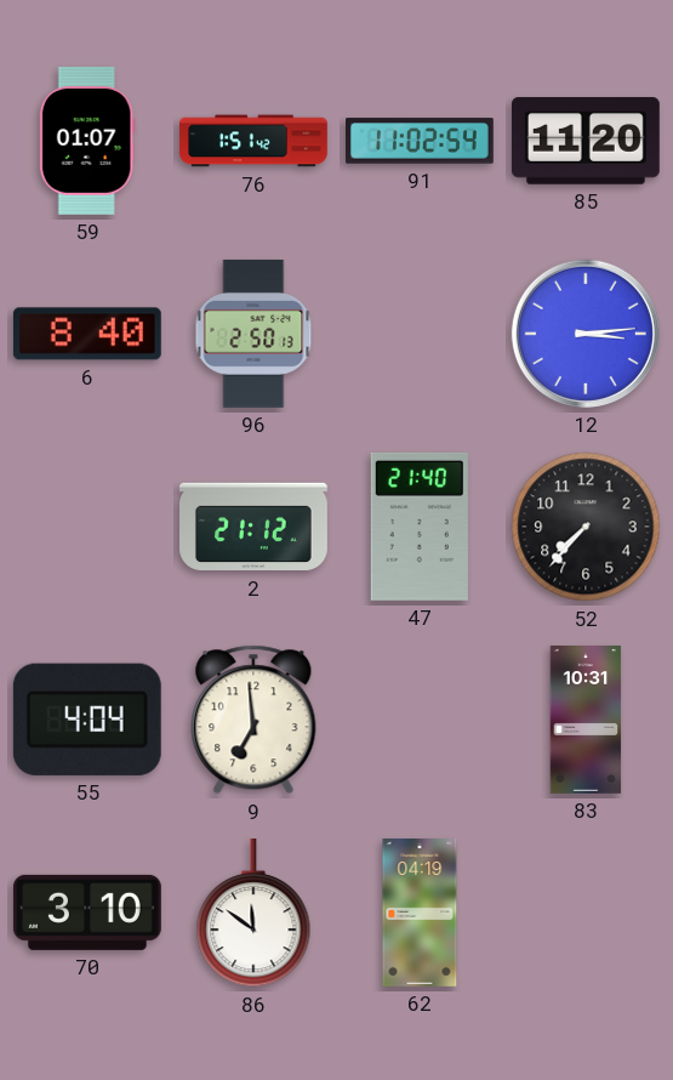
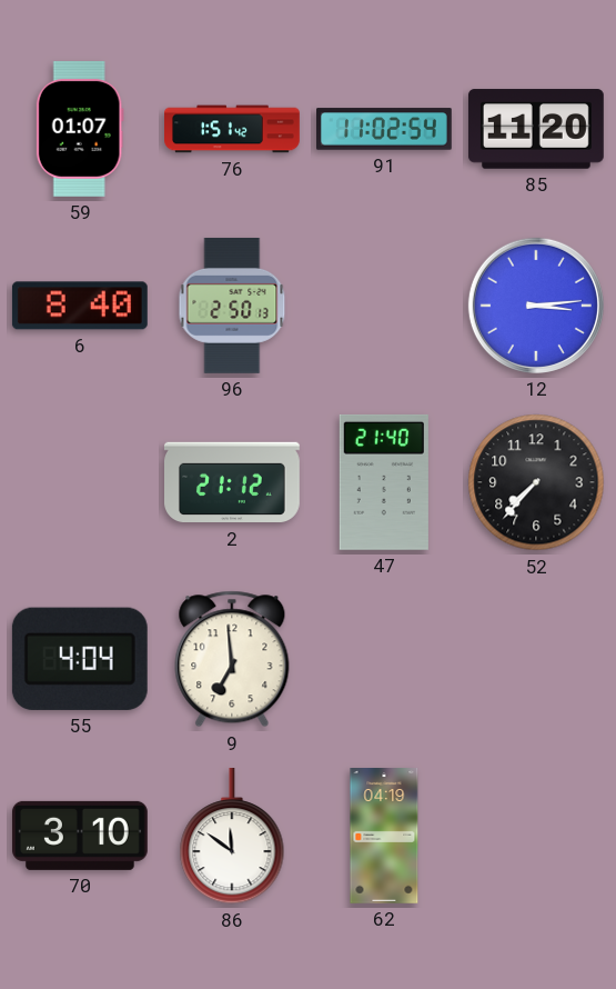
83: 10:31 -> none
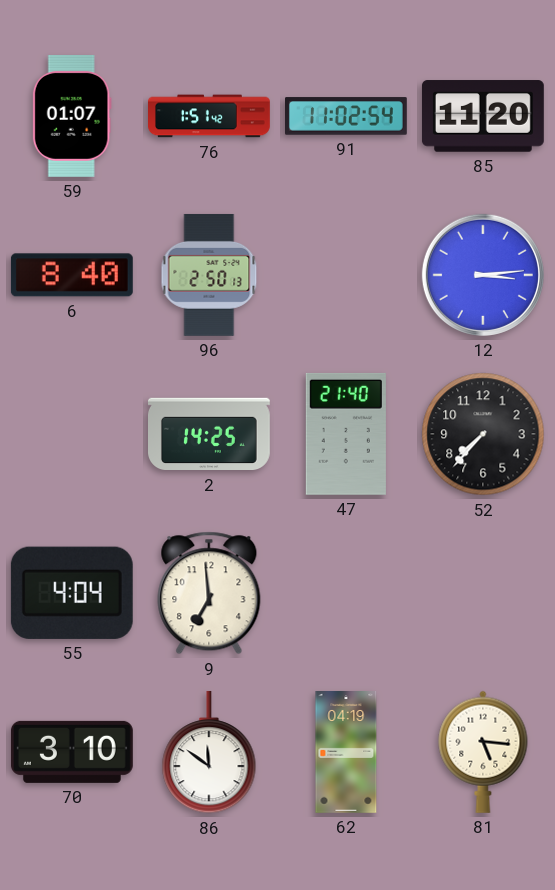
2: 21:12 -> 14:25
81: none -> 5:16
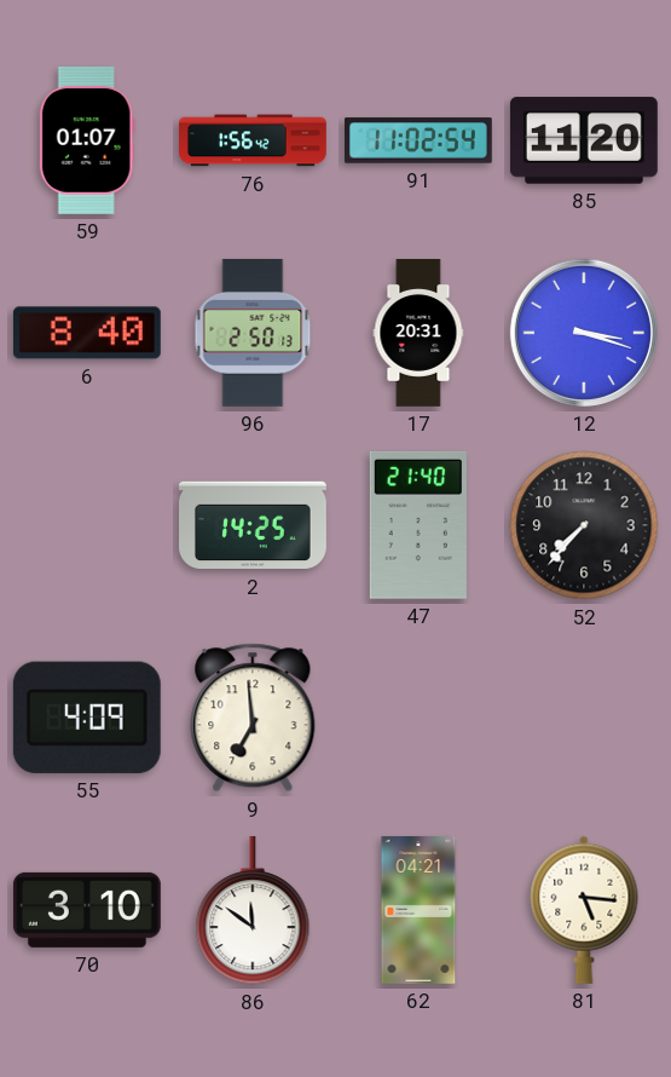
76: 1:51 -> 1:56
17: none -> 20:31
12: 3:14 -> 3:18
55: 4:04 -> 4:09
62: 04:19 -> 04:21
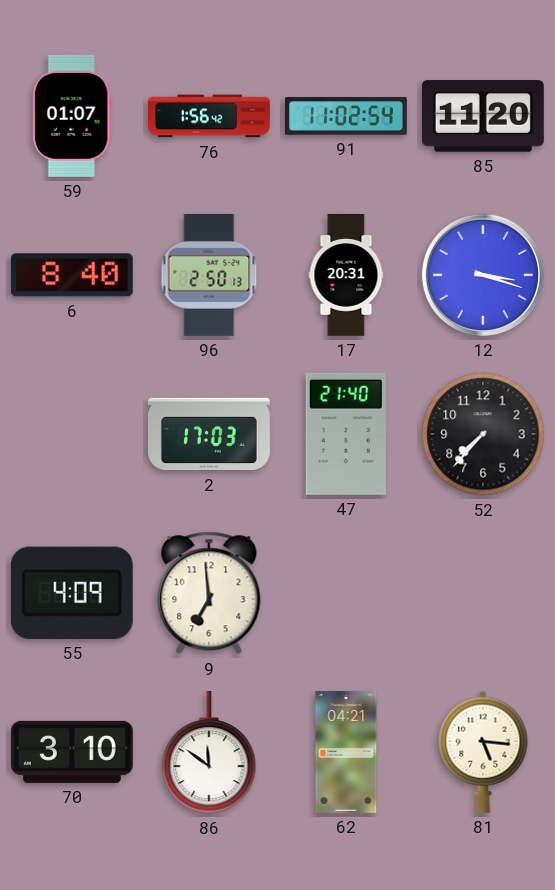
2: 14:25 -> 17:03
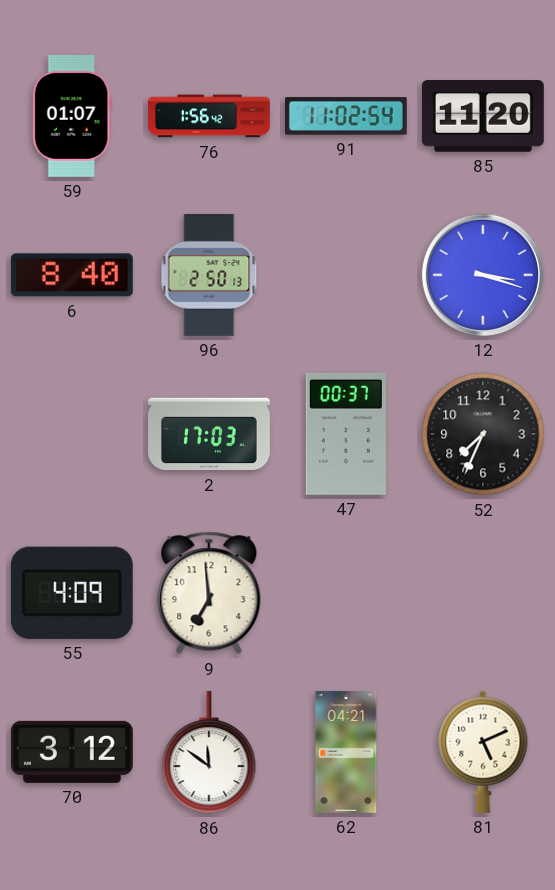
17: 20:31 -> none
47: 21:40 -> 00:37
52: 7:37 -> 7:34
70: 3:10 -> 3:12
81: 5:16 -> 5:11
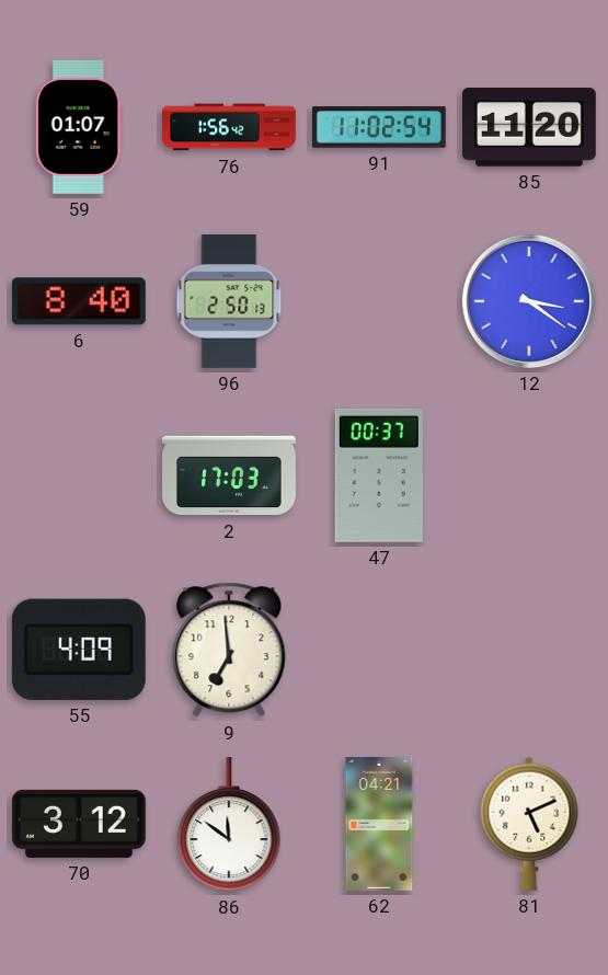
12: 3:18 -> 3:21
52: 7:34 -> none
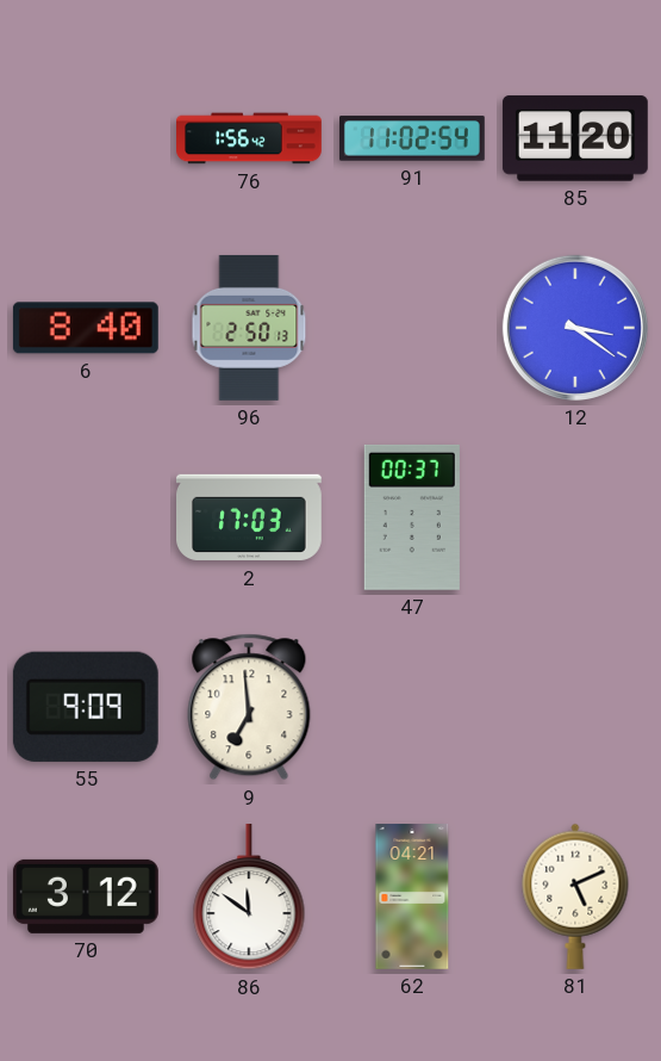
59: 01:07 -> none
55: 4:09 -> 9:09
